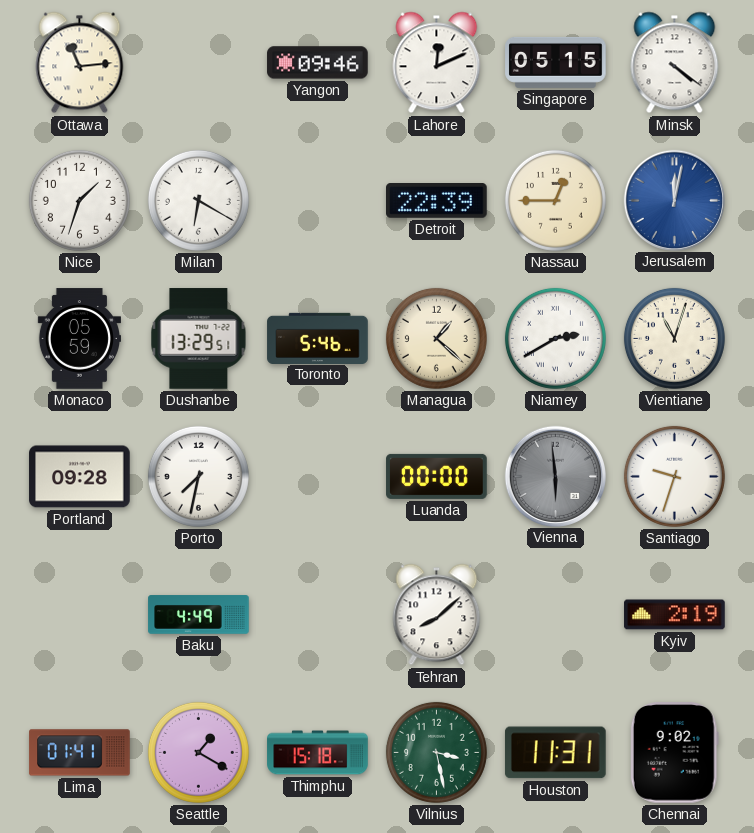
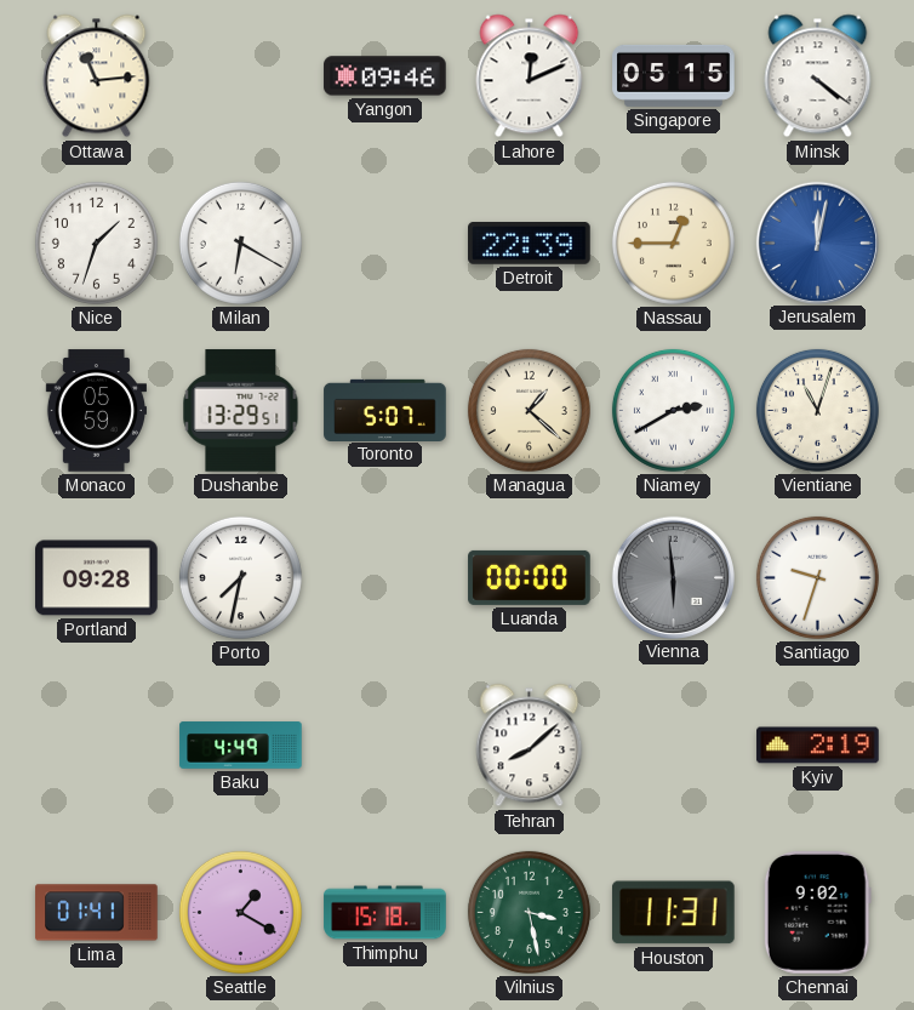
Toronto: 5:46 -> 5:07
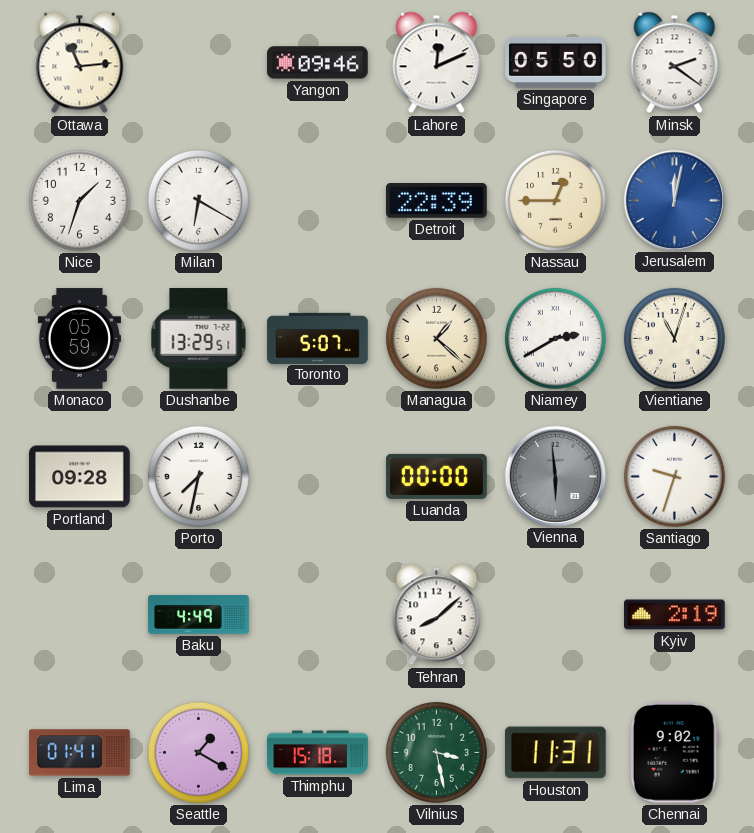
Singapore: 05:15 -> 05:50
Minsk: 4:21 -> 2:21
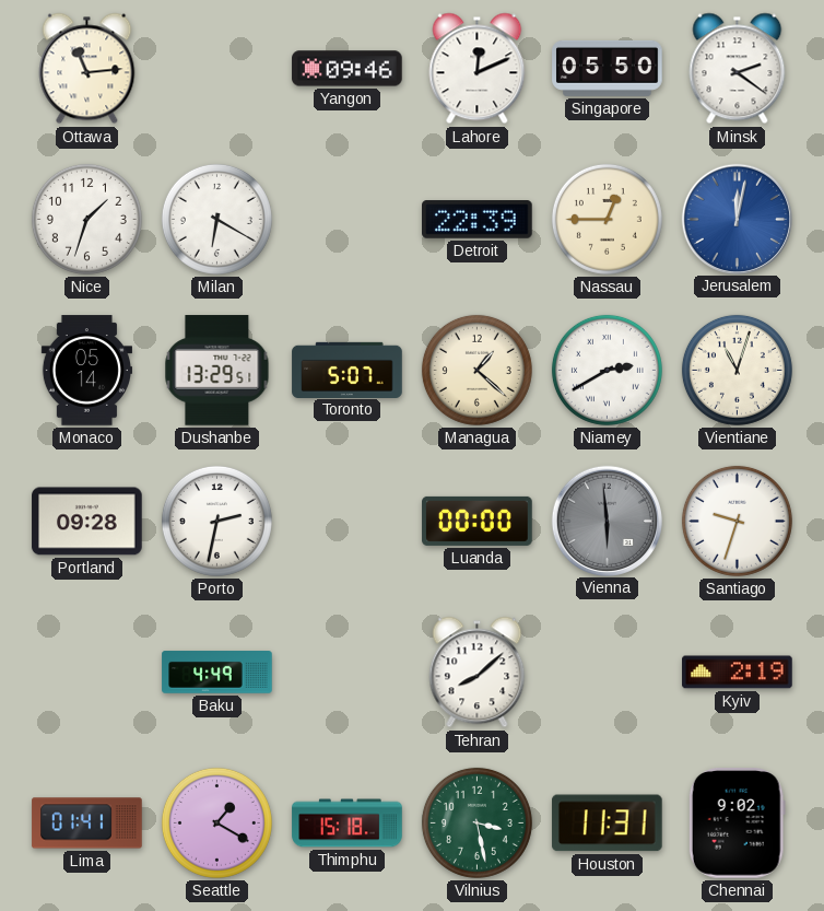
Monaco: 05:59 -> 05:14
Porto: 7:32 -> 2:32
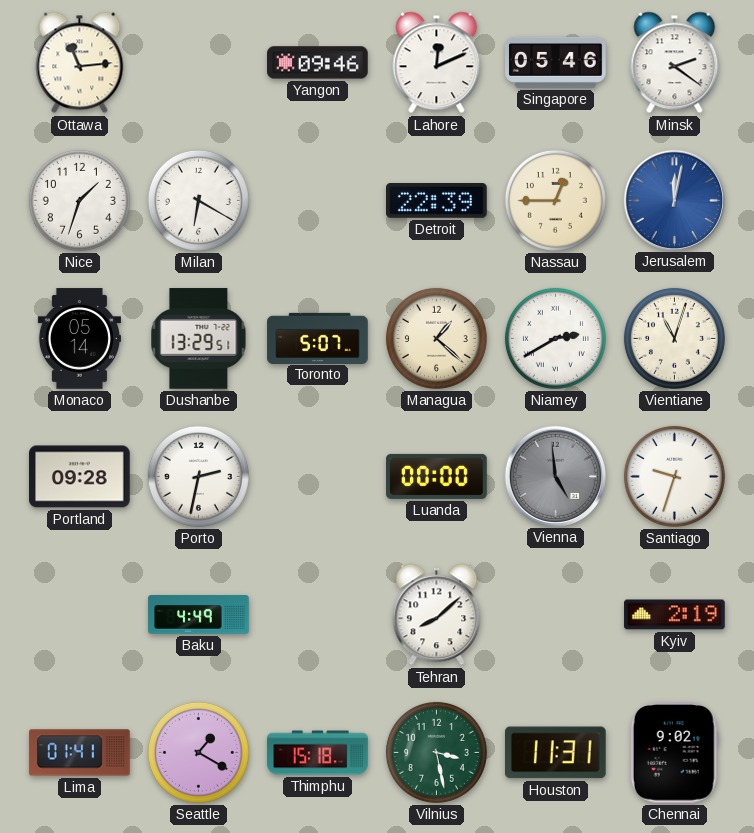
Singapore: 05:50 -> 05:46
Vienna: 5:59 -> 4:59
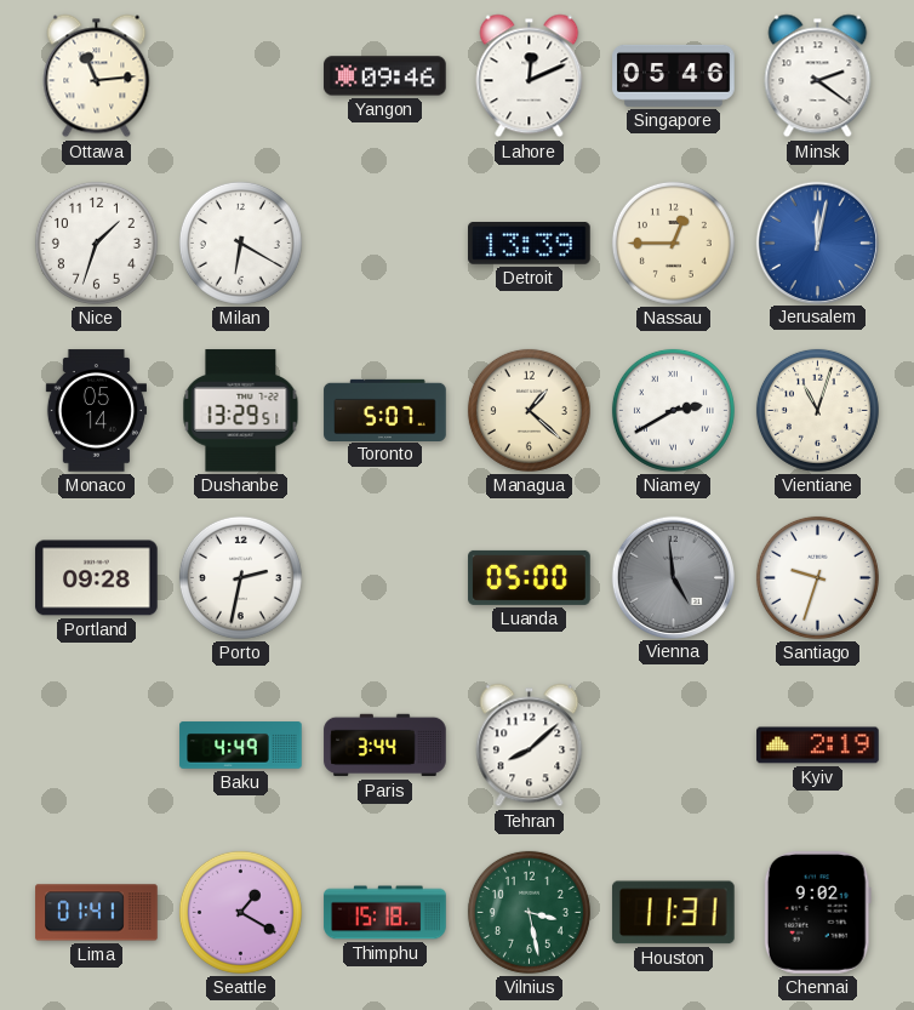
Detroit: 22:39 -> 13:39
Luanda: 00:00 -> 05:00
Paris: none -> 3:44
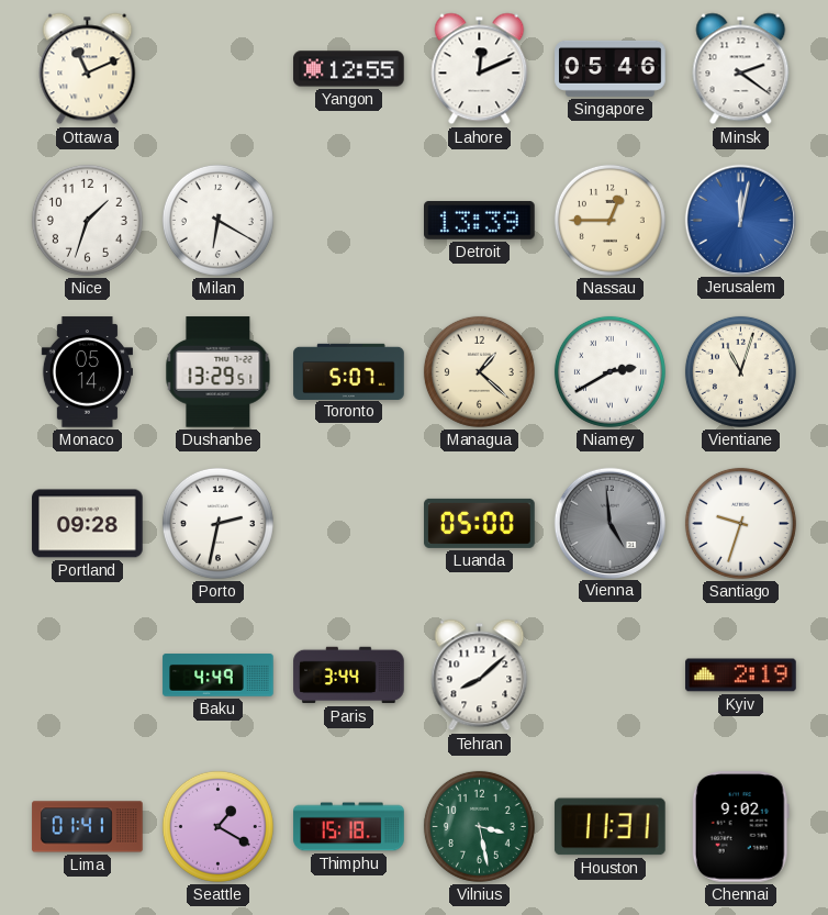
Ottawa: 11:14 -> 11:11
Yangon: 09:46 -> 12:55
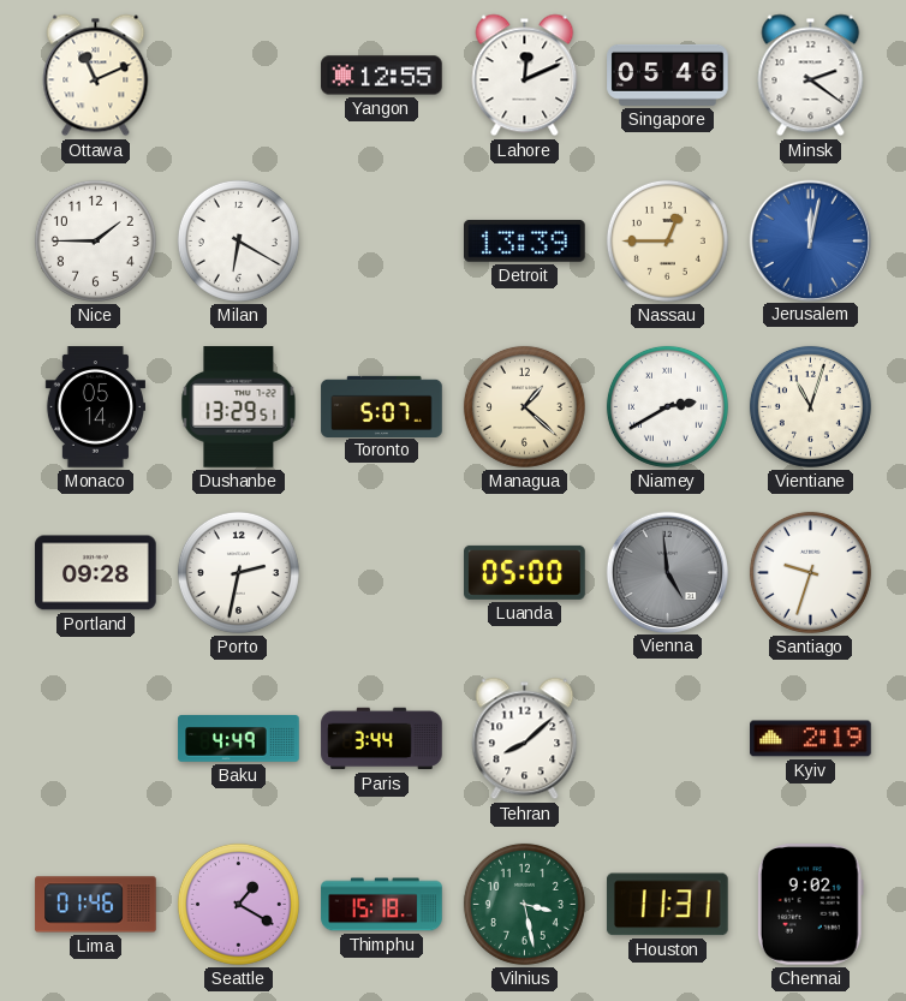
Nice: 1:33 -> 1:45
Lima: 01:41 -> 01:46
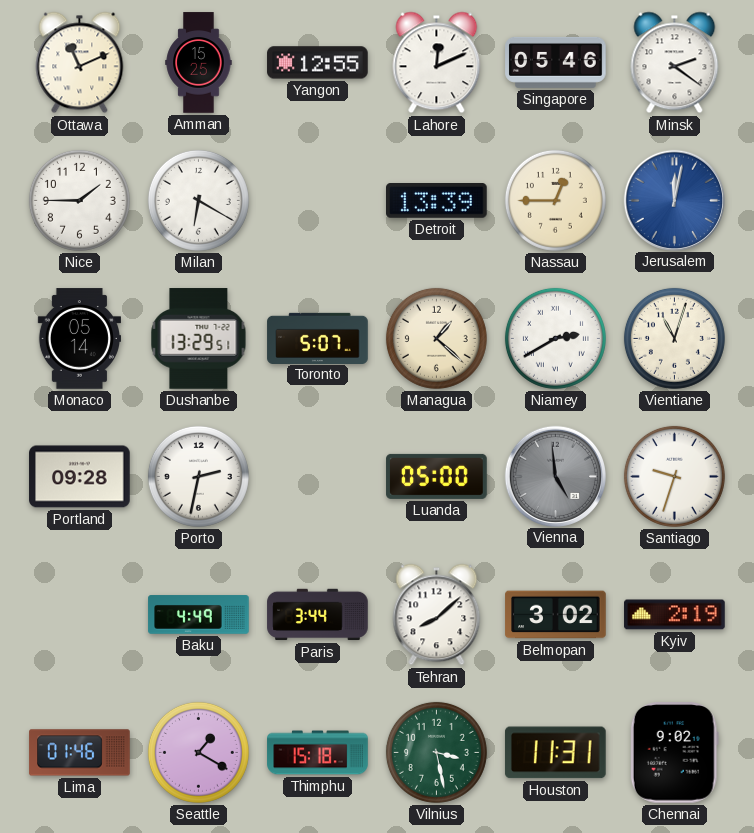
Amman: none -> 15:25
Belmopan: none -> 3:02
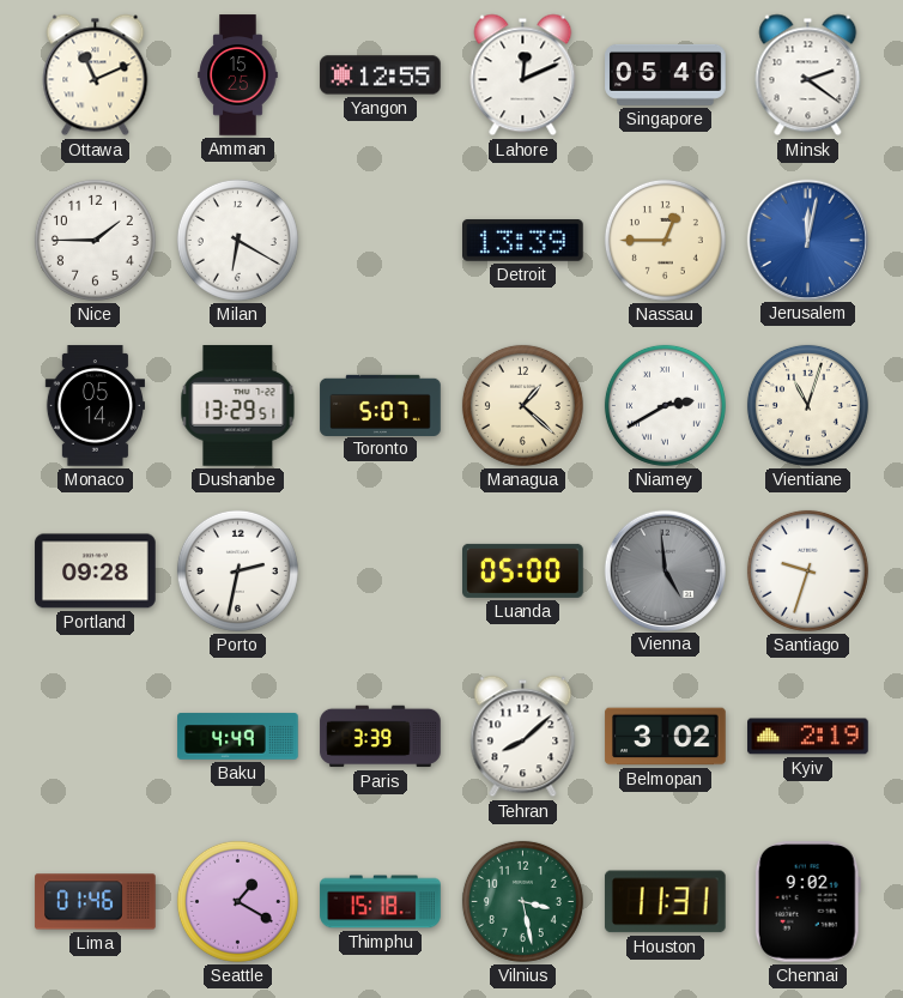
Paris: 3:44 -> 3:39
